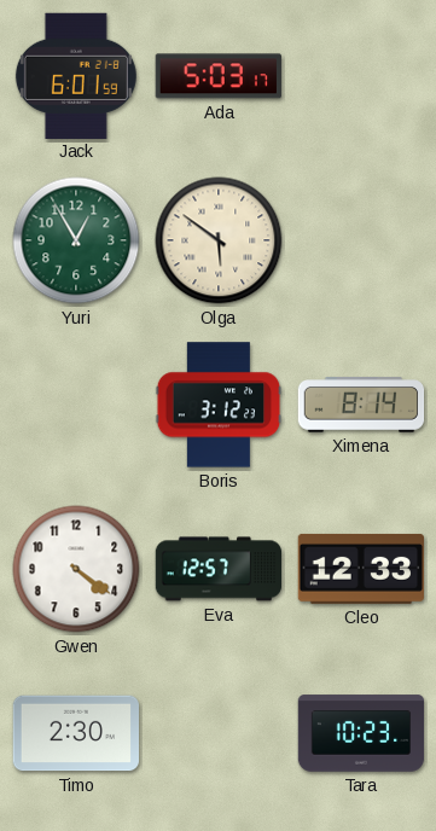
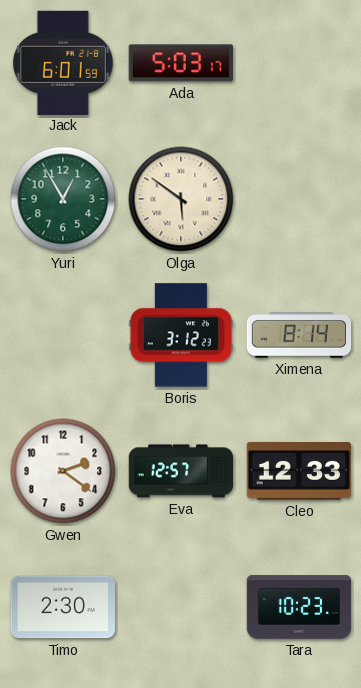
Gwen: 4:21 -> 2:21
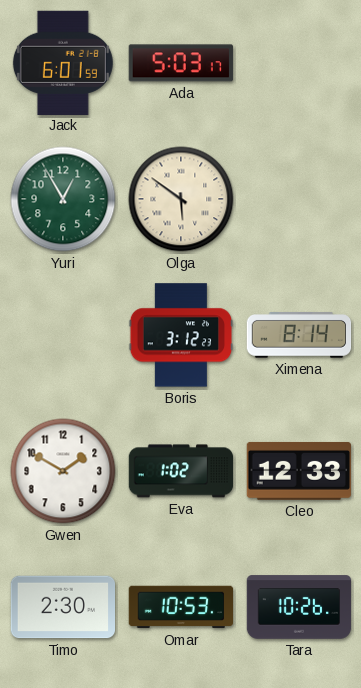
Gwen: 2:21 -> 1:50
Eva: 12:57 -> 1:02
Omar: none -> 10:53
Tara: 10:23 -> 10:26
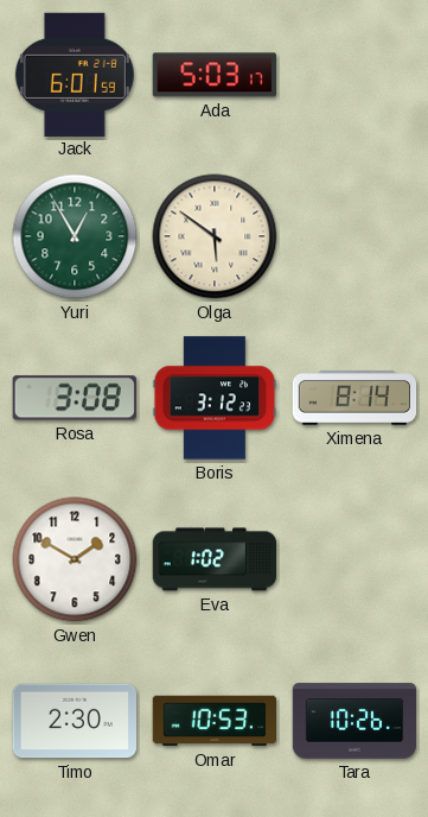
Rosa: none -> 3:08
Cleo: 12:33 -> none
